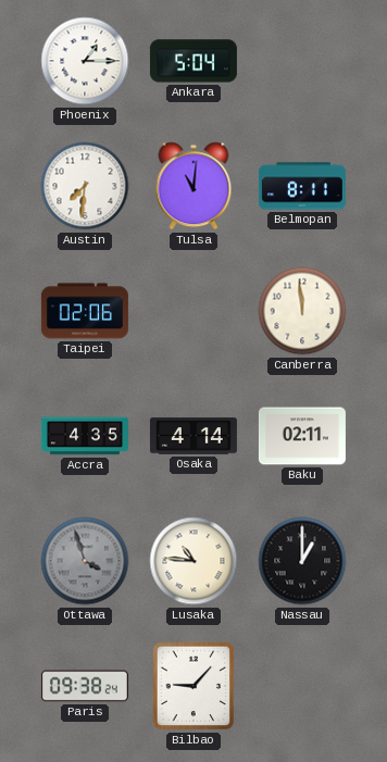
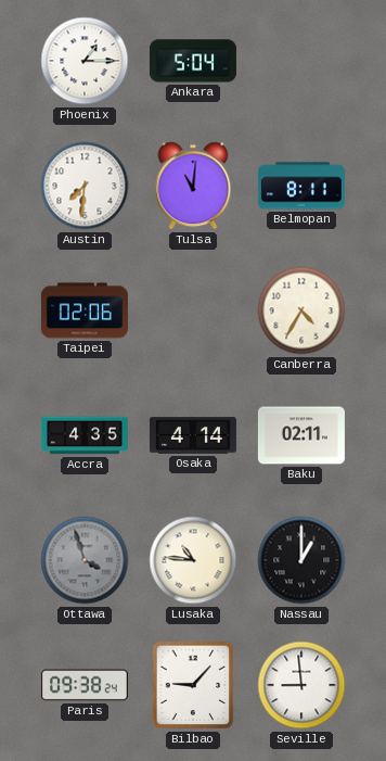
Canberra: 11:59 -> 4:35
Seville: none -> 8:59
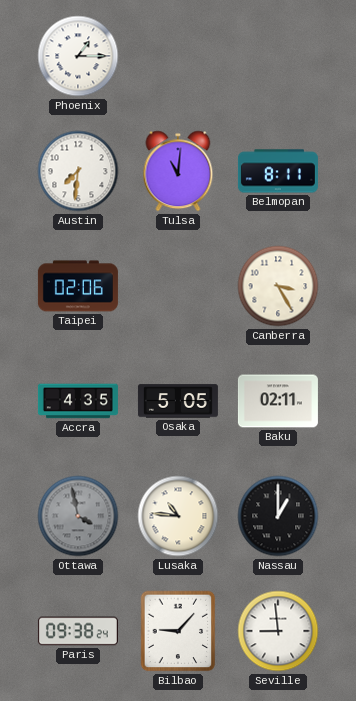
Ankara: 5:04 -> none
Canberra: 4:35 -> 3:25
Osaka: 4:14 -> 5:05
Ottawa: 3:57 -> 3:58
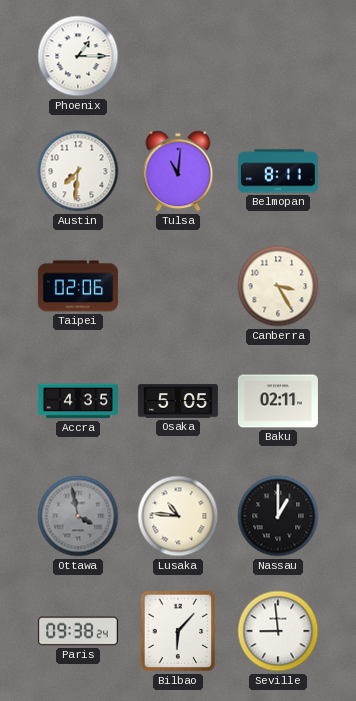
Bilbao: 9:07 -> 6:07
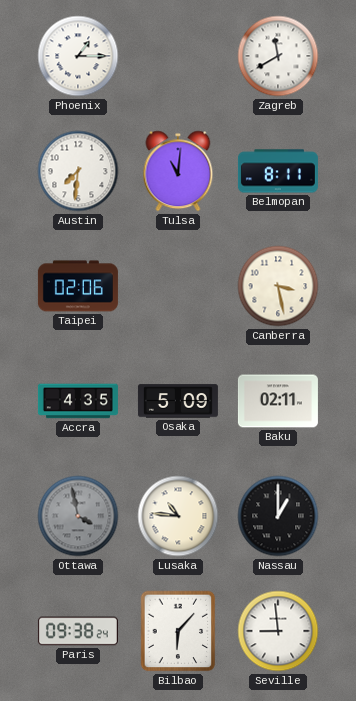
Zagreb: none -> 11:40
Canberra: 3:25 -> 3:28
Osaka: 5:05 -> 5:09
